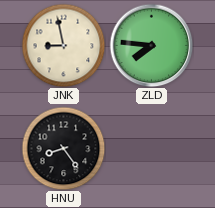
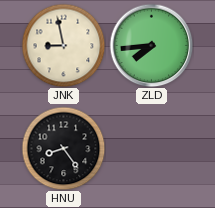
ZLD: 7:46 -> 7:44
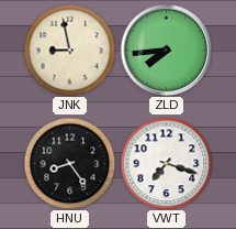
VWT: none -> 7:18
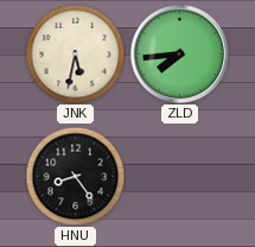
JNK: 8:58 -> 5:32
VWT: 7:18 -> none
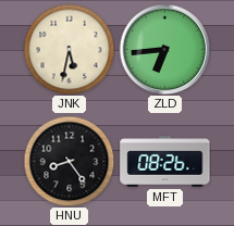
ZLD: 7:44 -> 6:44
MFT: none -> 08:26
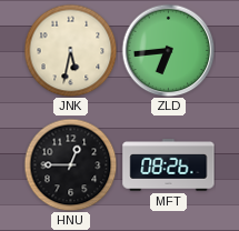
HNU: 8:24 -> 12:45
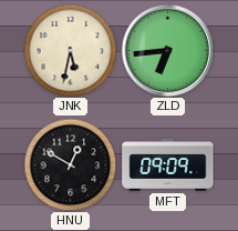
HNU: 12:45 -> 12:50
MFT: 08:26 -> 09:09
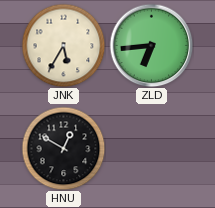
JNK: 5:32 -> 5:35
MFT: 09:09 -> none
